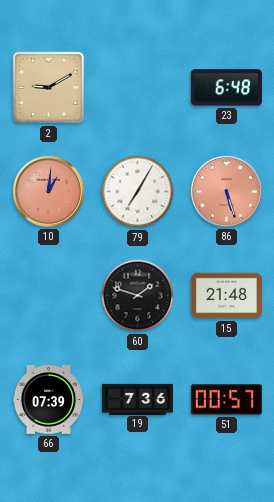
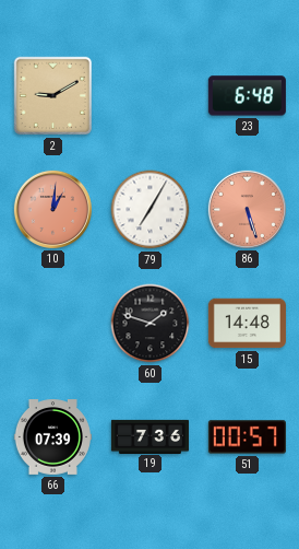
15: 21:48 -> 14:48
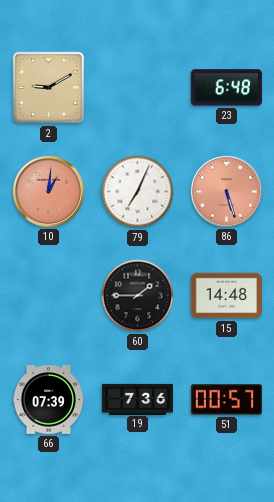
79: 7:05 -> 7:04
60: 1:48 -> 1:45
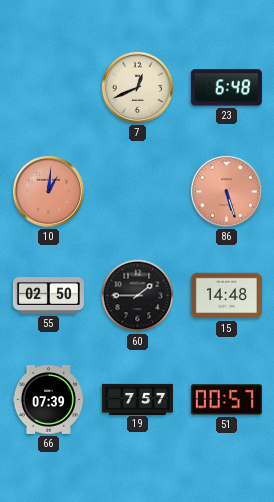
2: 9:10 -> none
7: none -> 12:41
79: 7:04 -> none
55: none -> 02:50
19: 7:36 -> 7:57
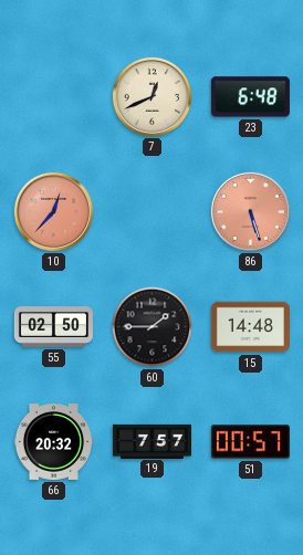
10: 1:01 -> 12:37
66: 07:39 -> 20:32
